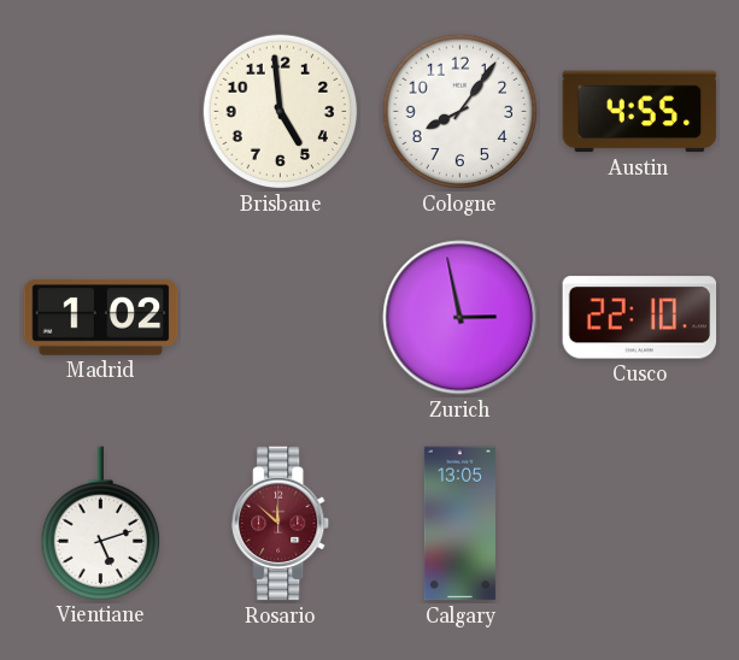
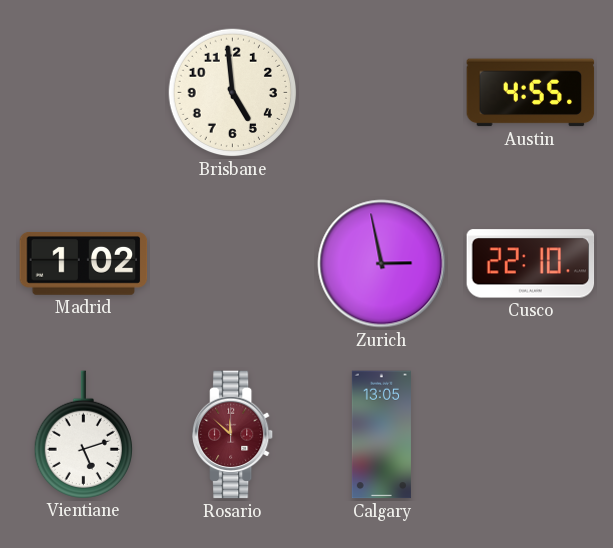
Cologne: 8:06 -> none
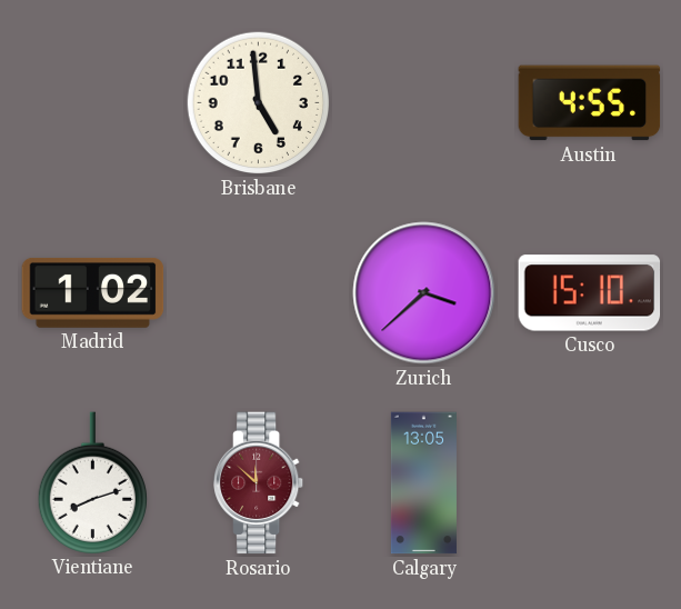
Zurich: 2:58 -> 3:38
Cusco: 22:10 -> 15:10
Vientiane: 5:12 -> 8:12
